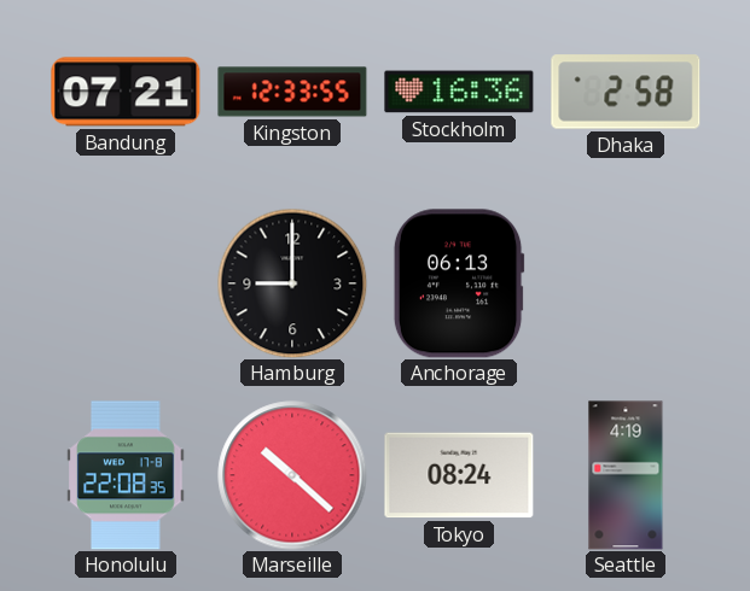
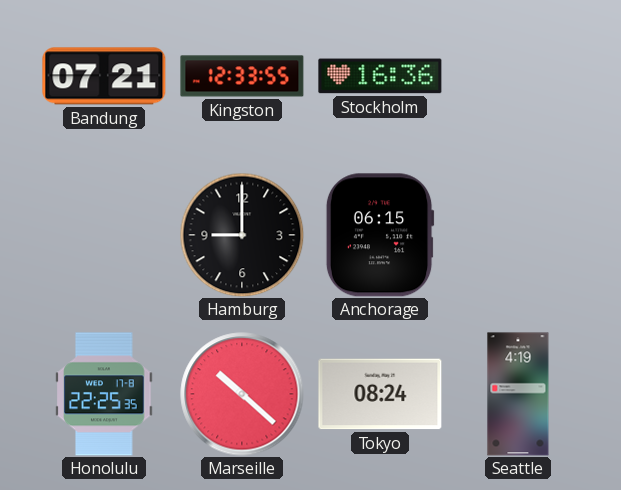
Dhaka: 2:58 -> none
Anchorage: 06:13 -> 06:15
Honolulu: 22:08 -> 22:25
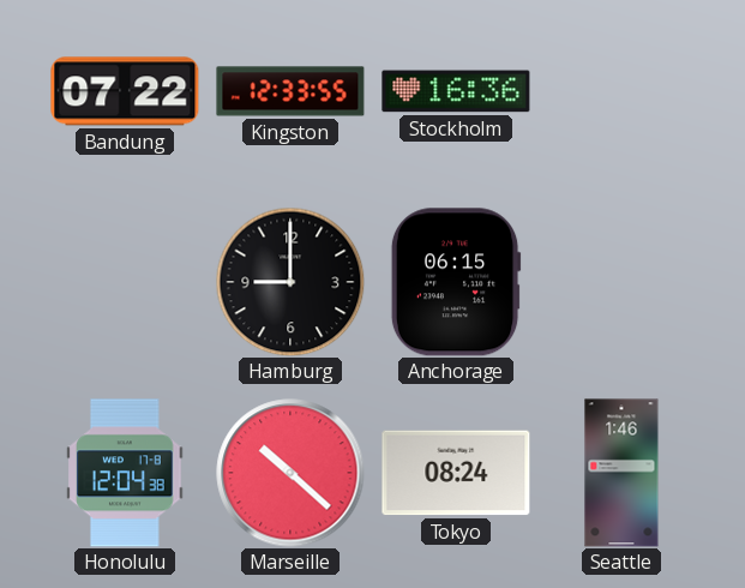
Bandung: 07:21 -> 07:22
Honolulu: 22:25 -> 12:04
Seattle: 4:19 -> 1:46
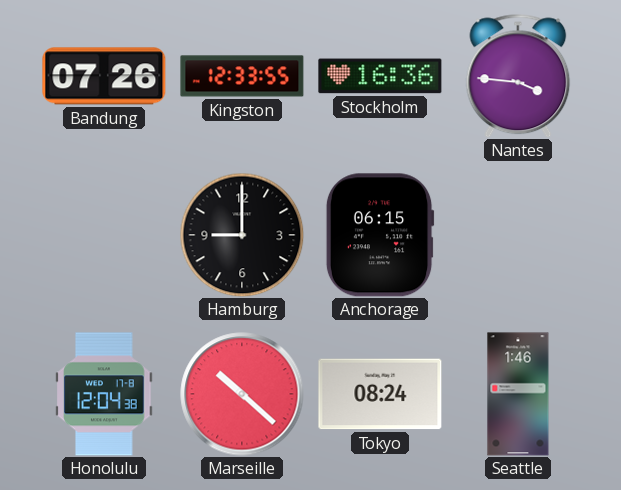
Bandung: 07:22 -> 07:26
Nantes: none -> 3:46
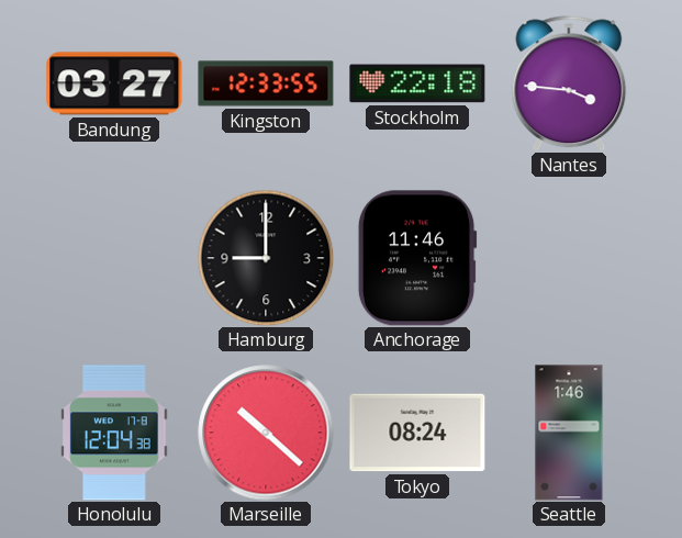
Bandung: 07:26 -> 03:27
Stockholm: 16:36 -> 22:18
Anchorage: 06:15 -> 11:46
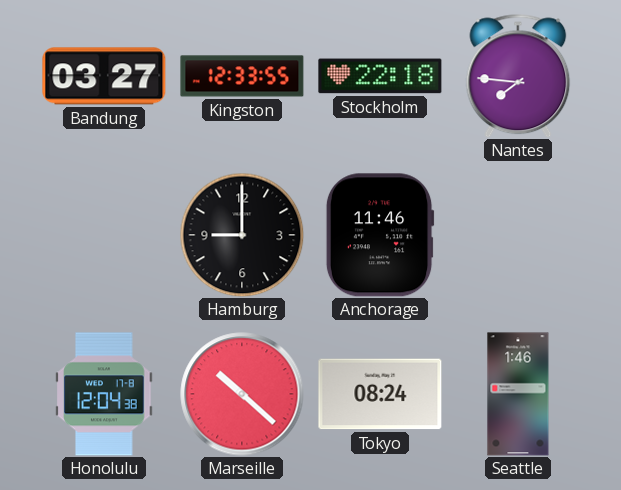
Nantes: 3:46 -> 7:46
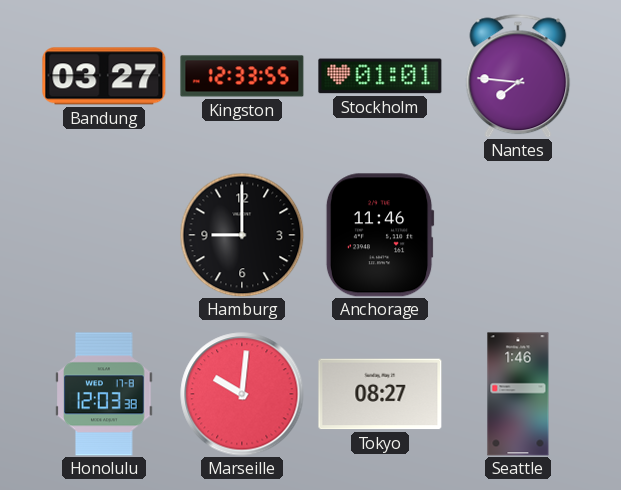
Stockholm: 22:18 -> 01:01
Honolulu: 12:04 -> 12:03
Marseille: 10:22 -> 10:01
Tokyo: 08:24 -> 08:27
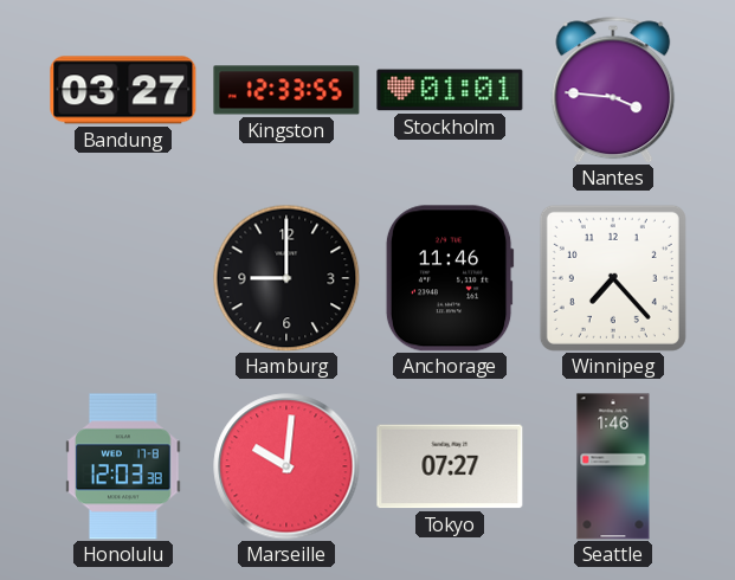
Nantes: 7:46 -> 3:46
Winnipeg: none -> 7:23
Tokyo: 08:27 -> 07:27
